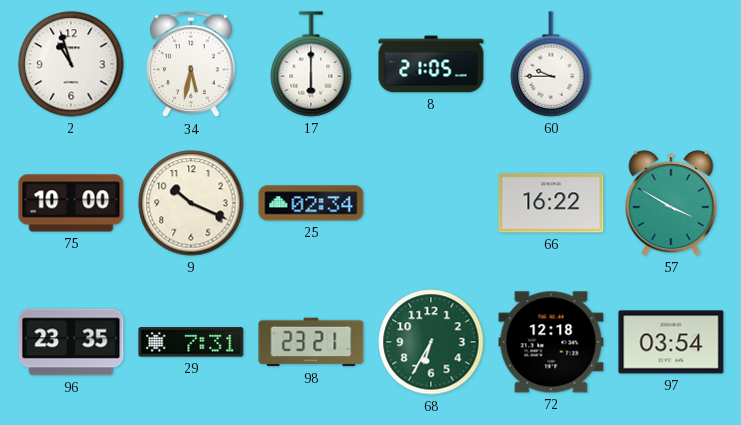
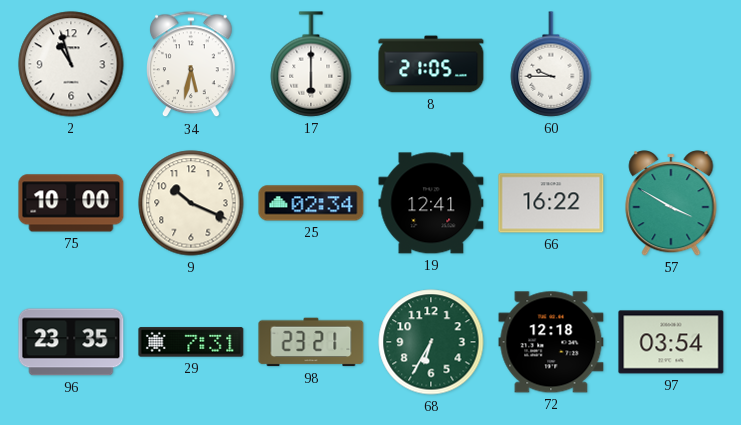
19: none -> 12:41
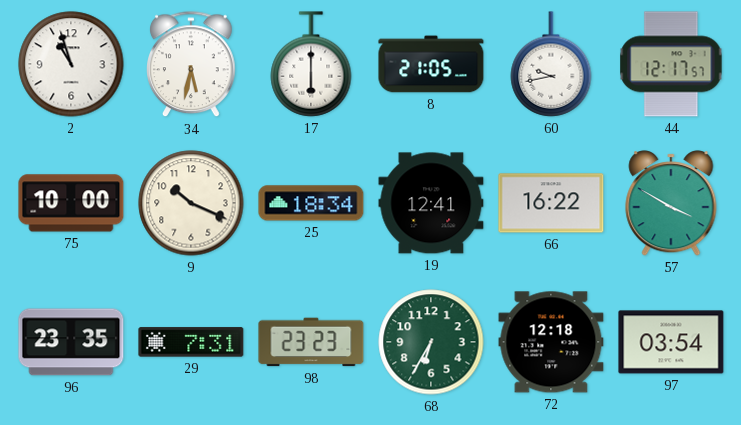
60: 9:45 -> 9:43
44: none -> 12:17
25: 02:34 -> 18:34
98: 23:21 -> 23:23
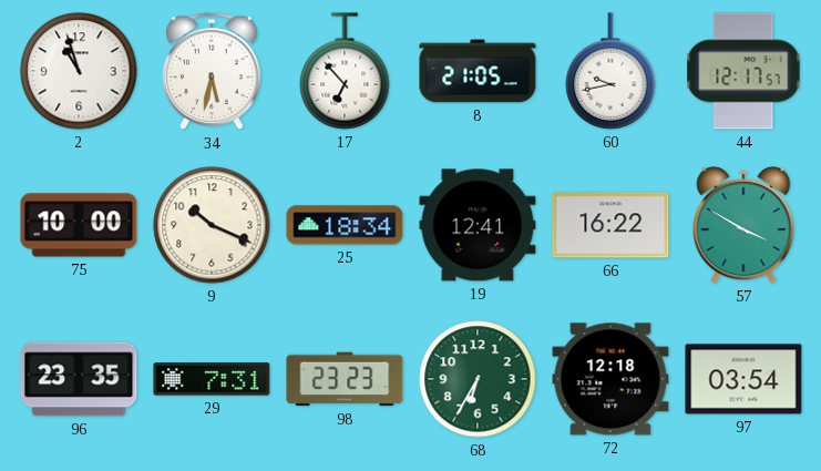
17: 6:00 -> 6:53
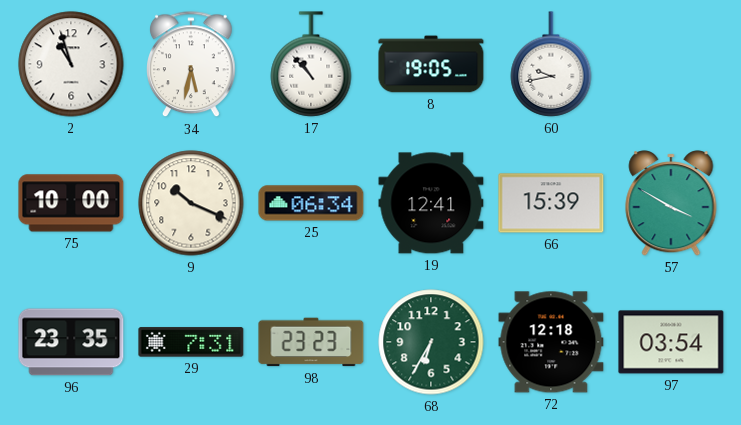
17: 6:53 -> 10:53
8: 21:05 -> 19:05
44: 12:17 -> none
25: 18:34 -> 06:34
66: 16:22 -> 15:39
